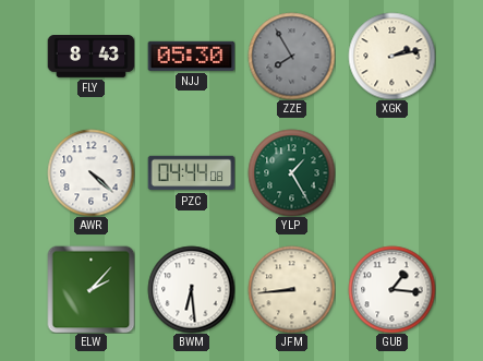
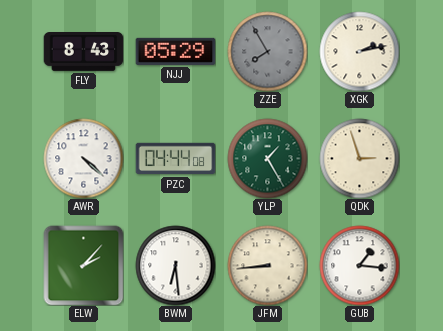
NJJ: 05:30 -> 05:29
QDK: none -> 2:57
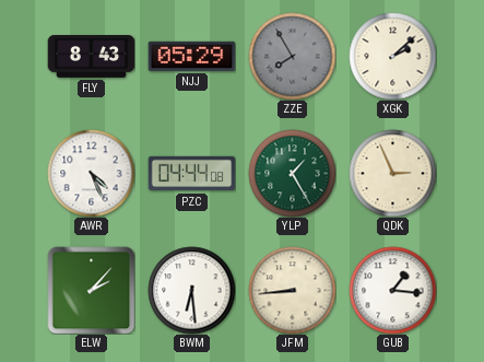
XGK: 2:13 -> 2:08
AWR: 4:22 -> 4:26
QDK: 2:57 -> 2:56
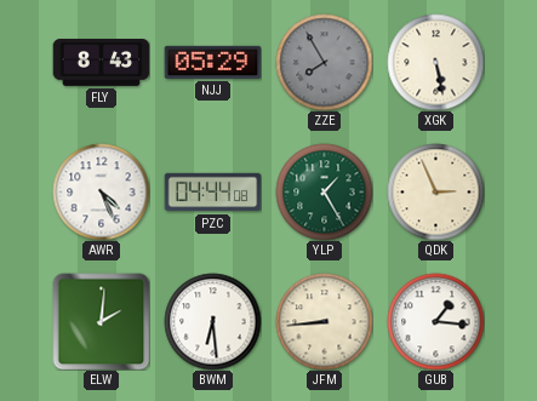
XGK: 2:08 -> 5:28
ELW: 2:07 -> 2:01
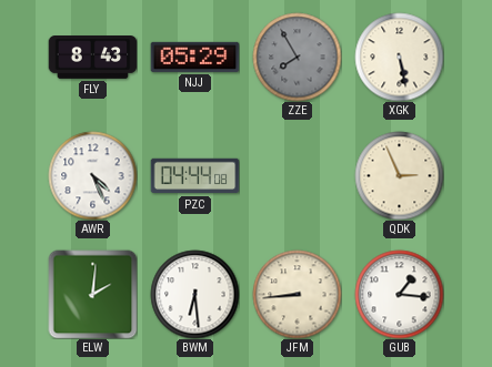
YLP: 1:25 -> none
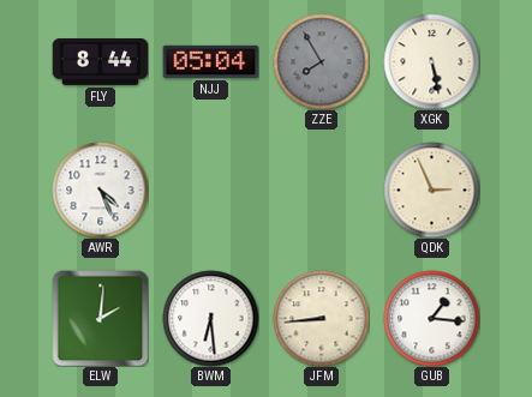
FLY: 8:43 -> 8:44
NJJ: 05:29 -> 05:04
PZC: 04:44 -> none
